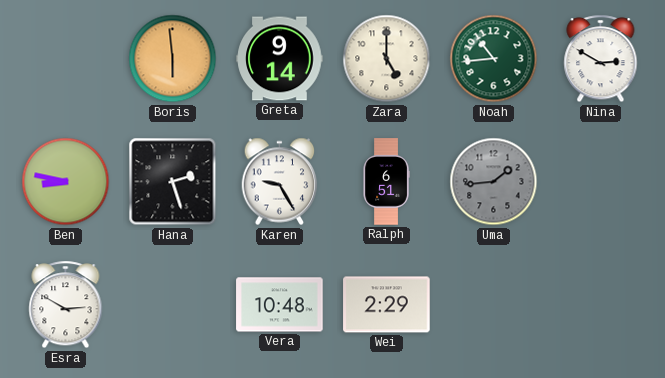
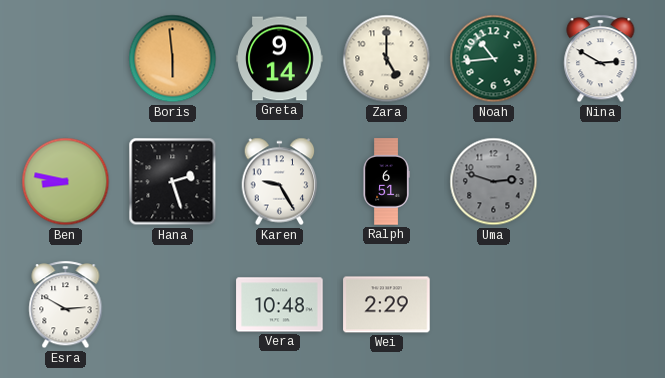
Uma: 1:44 -> 2:48
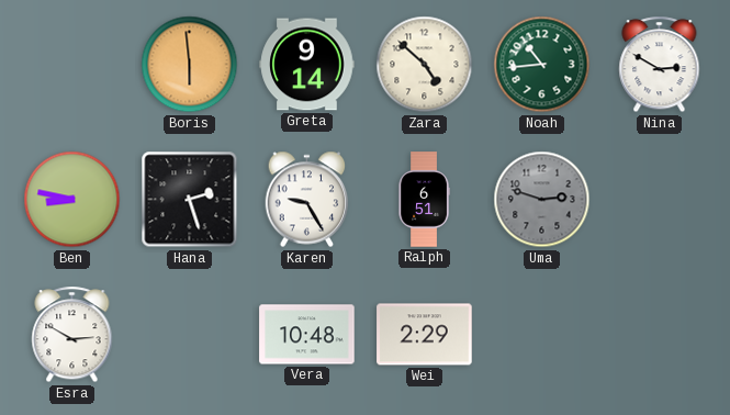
Zara: 5:00 -> 4:52
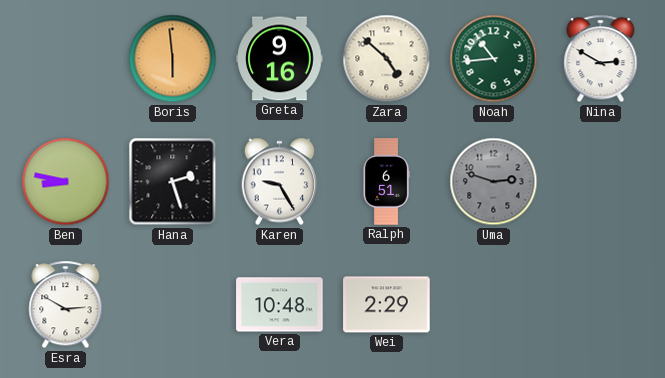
Greta: 9:14 -> 9:16
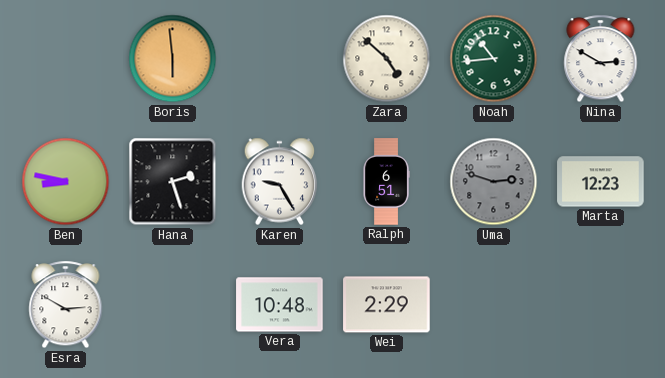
Greta: 9:16 -> none
Marta: none -> 12:23
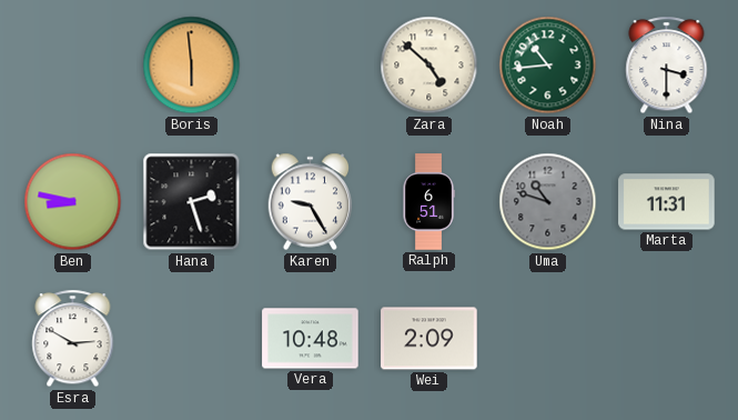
Nina: 2:50 -> 3:30
Uma: 2:48 -> 10:48
Marta: 12:23 -> 11:31
Wei: 2:29 -> 2:09
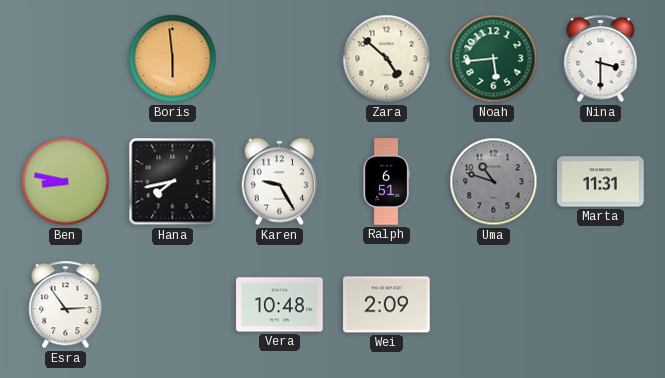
Noah: 10:44 -> 5:44
Hana: 2:27 -> 7:43
Esra: 2:50 -> 2:54
